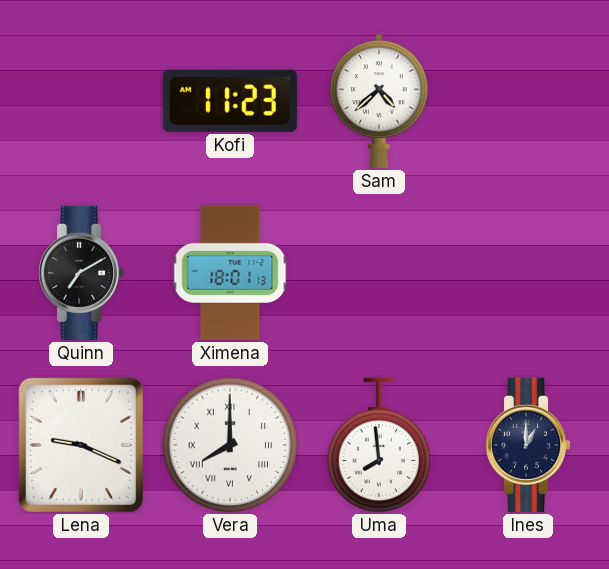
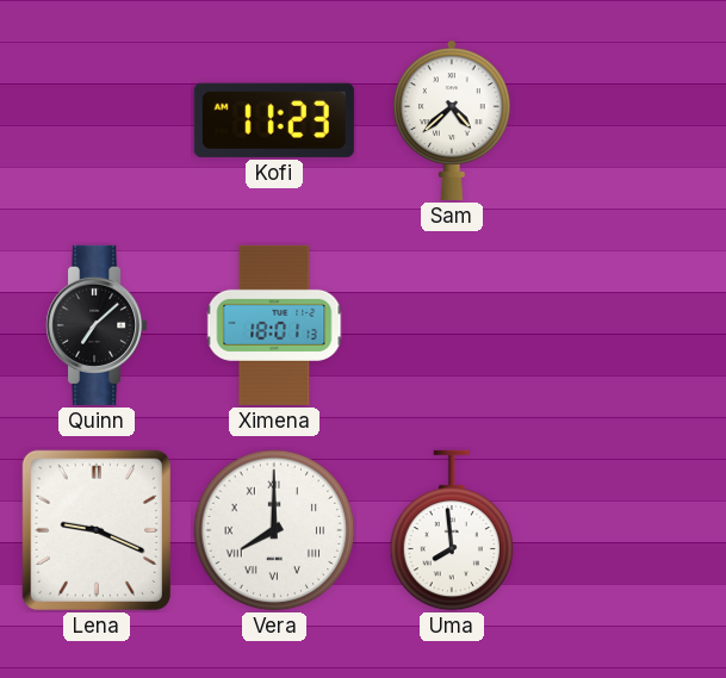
Quinn: 7:10 -> 7:08
Ines: 1:00 -> none
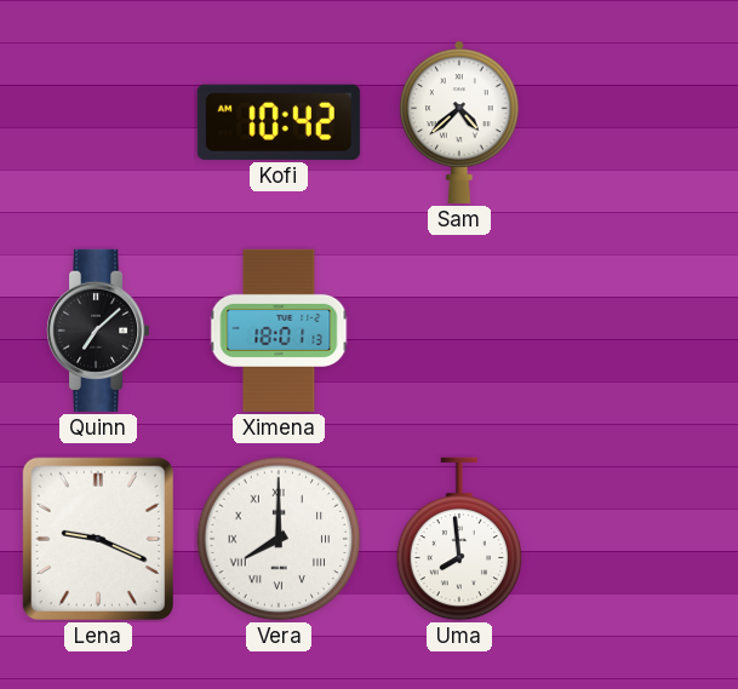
Kofi: 11:23 -> 10:42
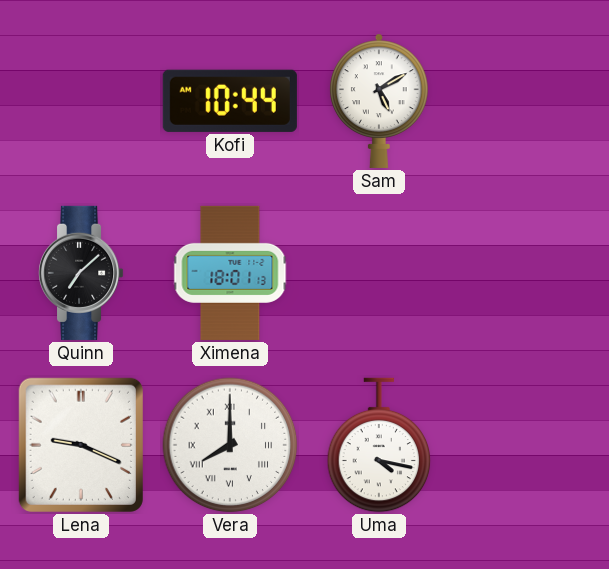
Kofi: 10:42 -> 10:44
Sam: 4:38 -> 5:10
Uma: 7:59 -> 4:17
